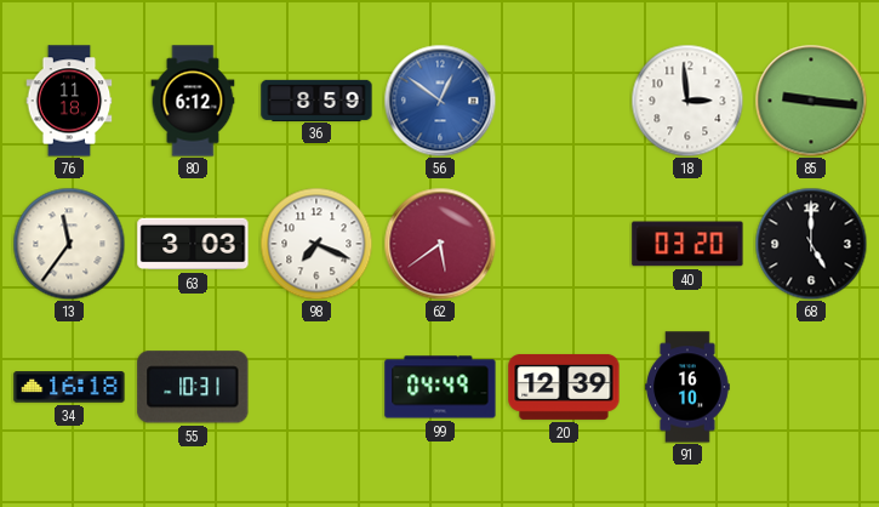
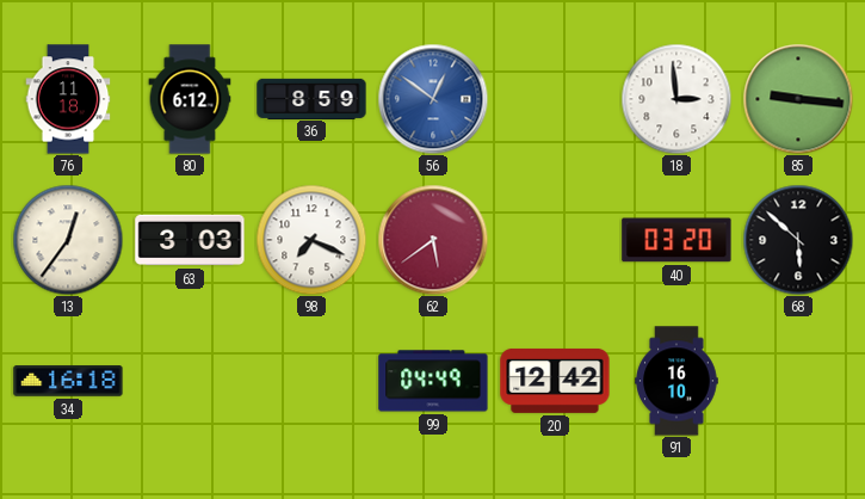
13: 11:36 -> 12:36
68: 5:00 -> 5:52
55: 10:31 -> none
20: 12:39 -> 12:42
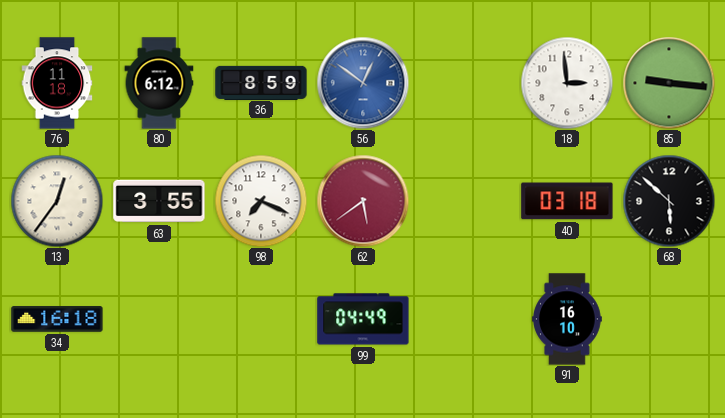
63: 3:03 -> 3:55
40: 03:20 -> 03:18
20: 12:42 -> none
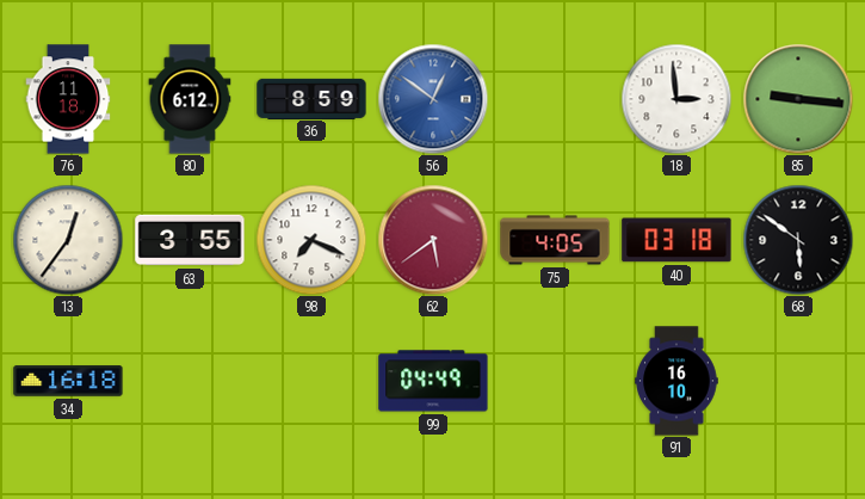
75: none -> 4:05
68: 5:52 -> 5:51
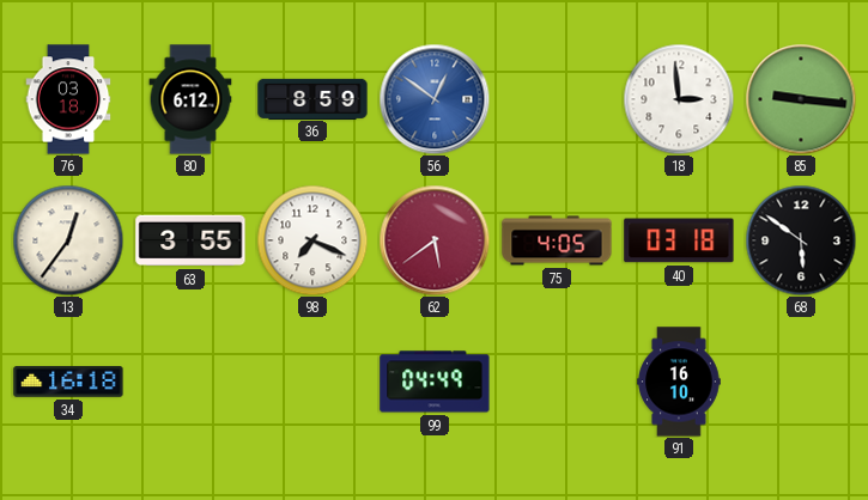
76: 11:18 -> 03:18
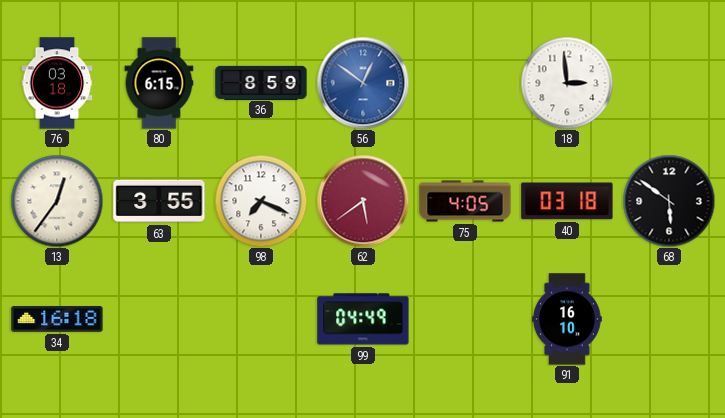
80: 6:12 -> 6:15
85: 9:16 -> none
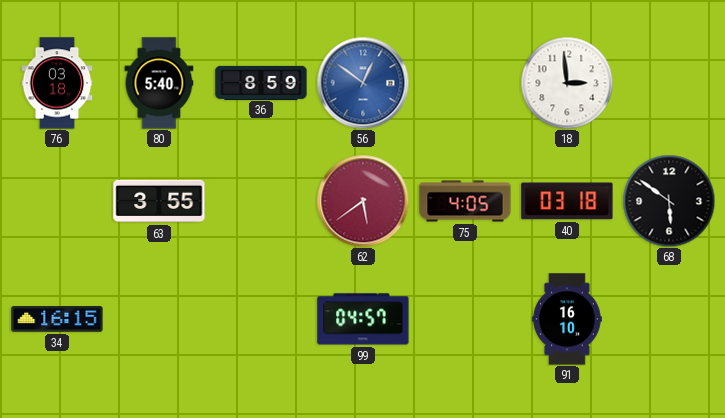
80: 6:15 -> 5:40
13: 12:36 -> none
98: 7:19 -> none
34: 16:18 -> 16:15
99: 04:49 -> 04:57
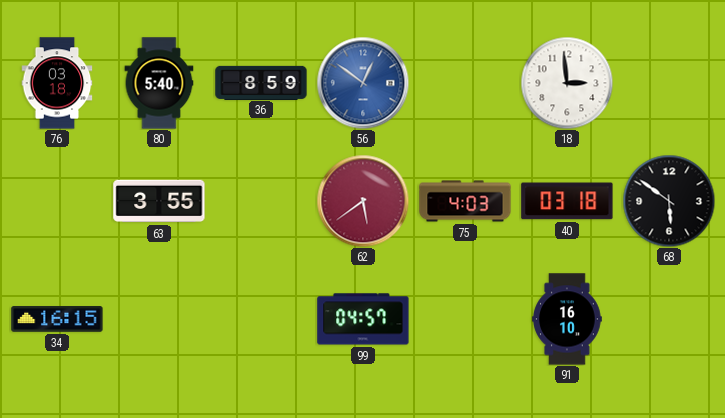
75: 4:05 -> 4:03
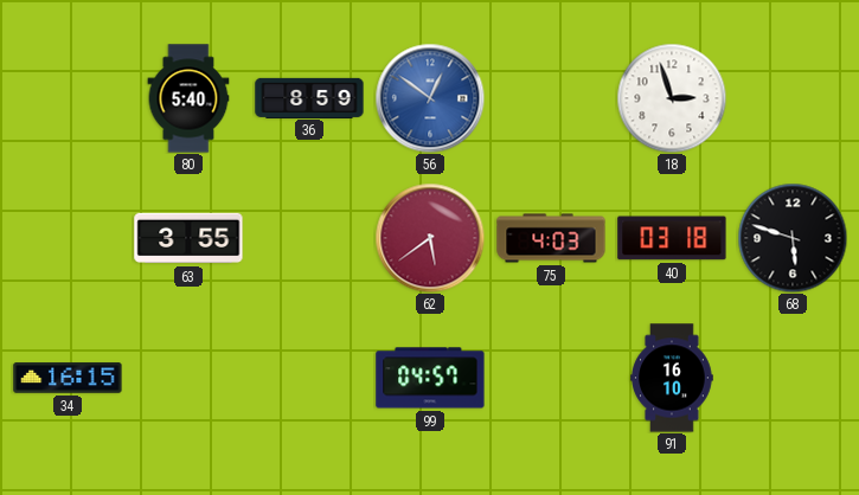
76: 03:18 -> none
18: 2:59 -> 2:57
68: 5:51 -> 5:48
